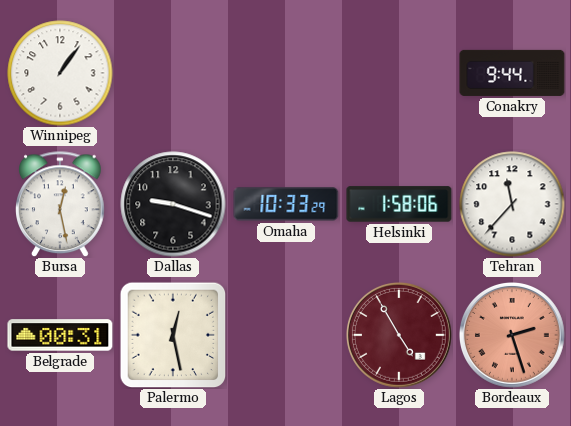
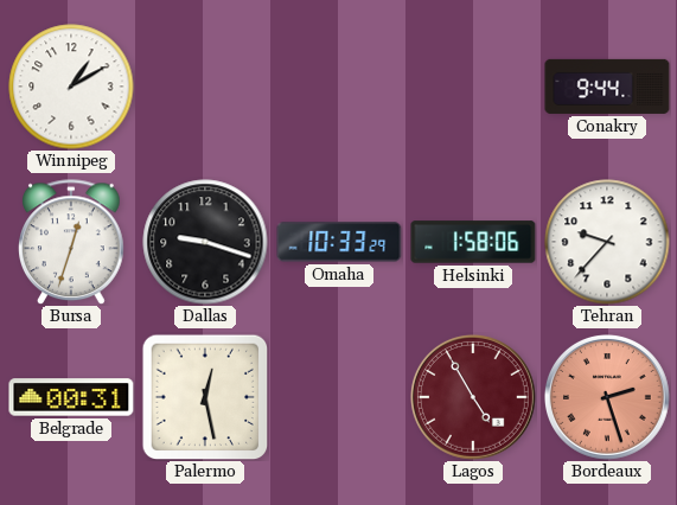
Winnipeg: 1:06 -> 1:10
Bursa: 12:28 -> 12:33
Tehran: 11:37 -> 9:37
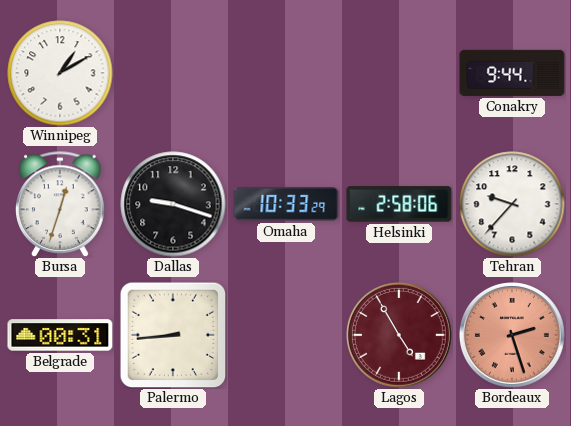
Helsinki: 1:58 -> 2:58
Palermo: 12:28 -> 8:44
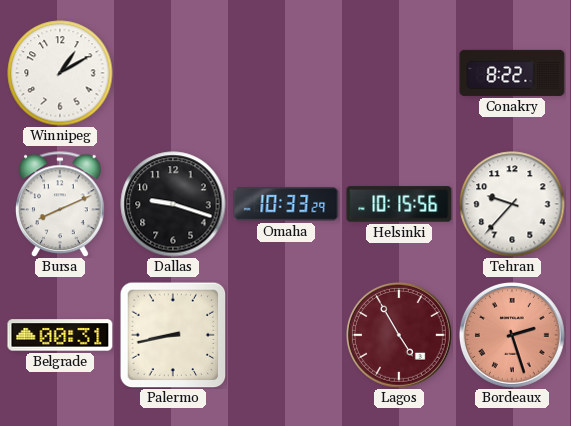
Conakry: 9:44 -> 8:22
Bursa: 12:33 -> 8:11
Helsinki: 2:58 -> 10:15
Palermo: 8:44 -> 8:43
